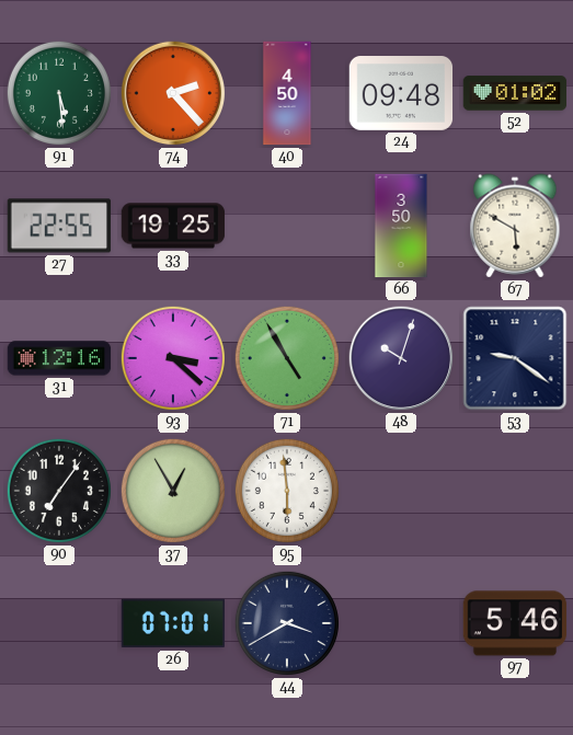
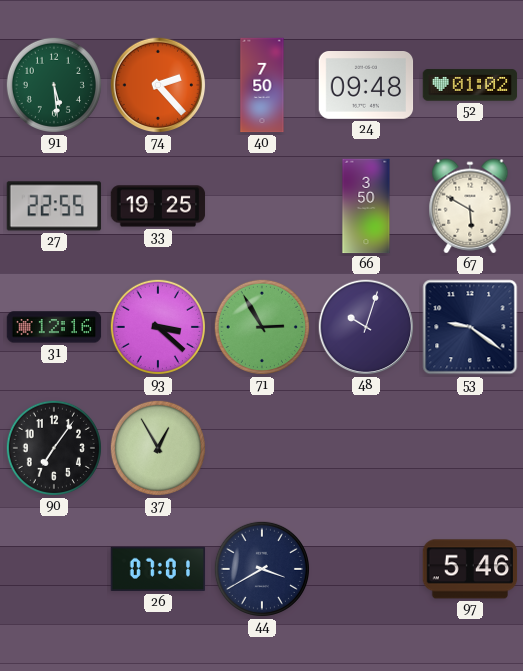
40: 4:50 -> 7:50
71: 4:55 -> 2:55
95: 5:59 -> none
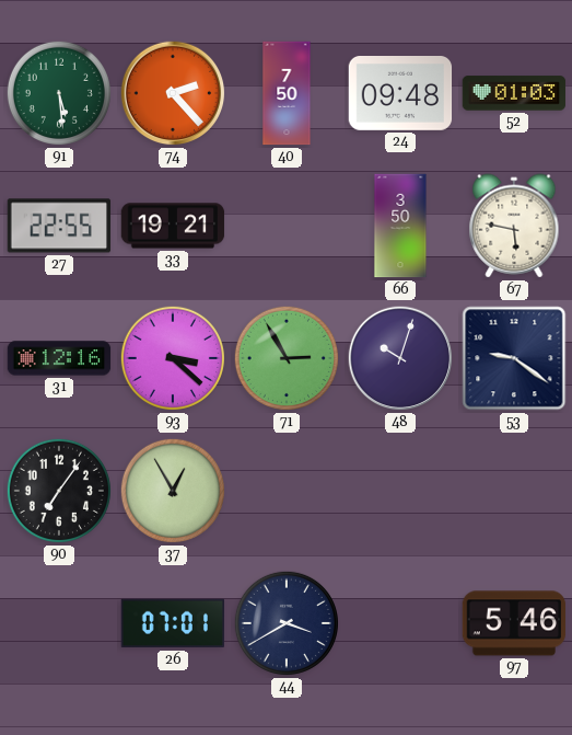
52: 01:02 -> 01:03
33: 19:25 -> 19:21
67: 5:50 -> 5:47
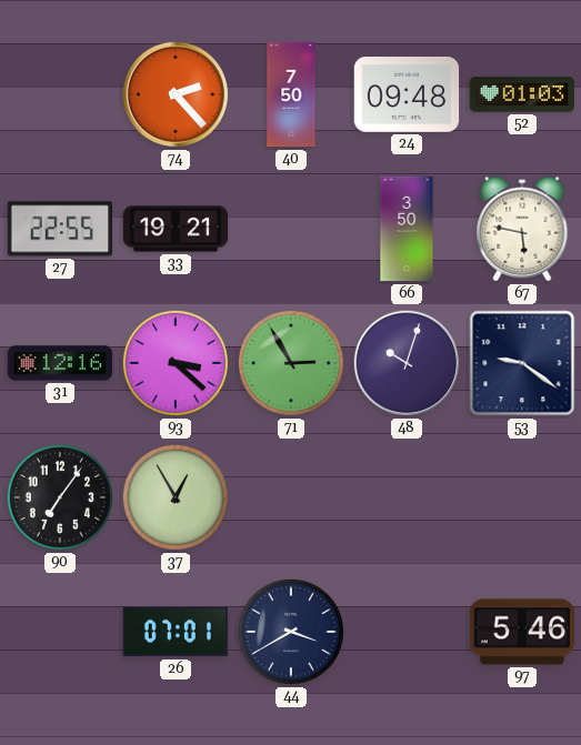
91: 5:29 -> none
